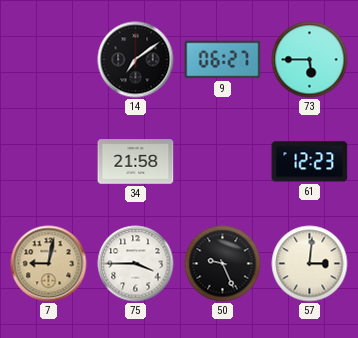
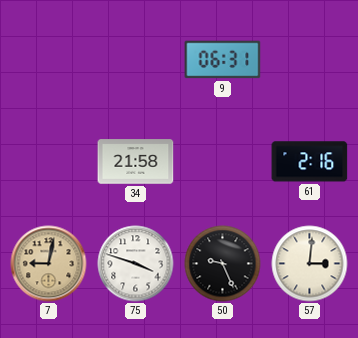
14: 7:09 -> none
9: 06:27 -> 06:31
73: 5:45 -> none
61: 12:23 -> 2:16
75: 3:45 -> 3:48
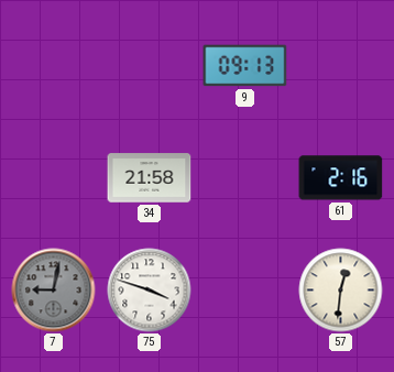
9: 06:31 -> 09:13
7 dial: champagne -> grey
50: 9:26 -> none
57: 3:01 -> 12:31
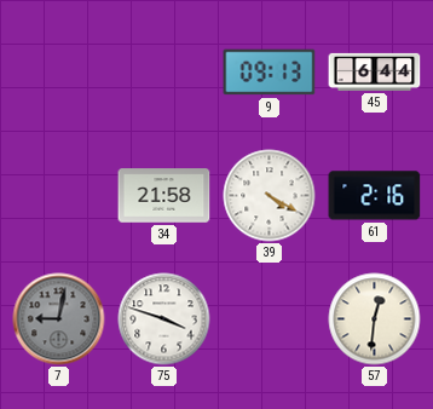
45: none -> 6:44
39: none -> 4:20
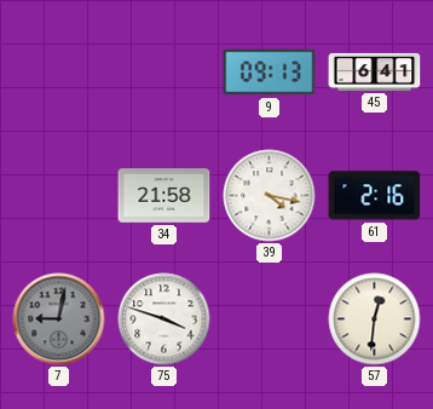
45: 6:44 -> 6:41
39: 4:20 -> 4:17
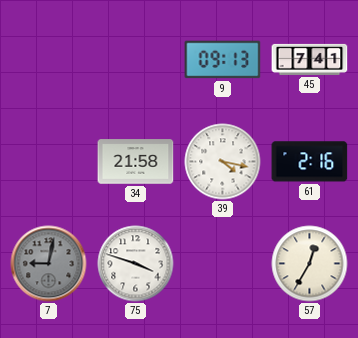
45: 6:41 -> 7:41
57: 12:31 -> 12:35
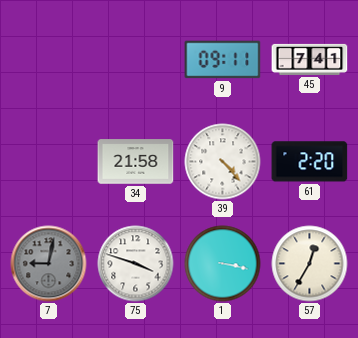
9: 09:13 -> 09:11
39: 4:17 -> 4:23
61: 2:16 -> 2:20
1: none -> 3:17
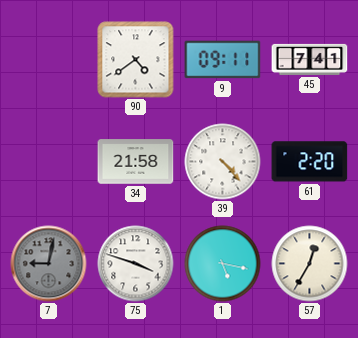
90: none -> 4:39
1: 3:17 -> 5:17
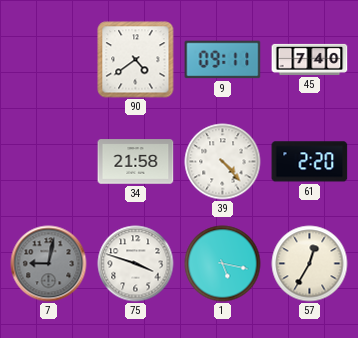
45: 7:41 -> 7:40
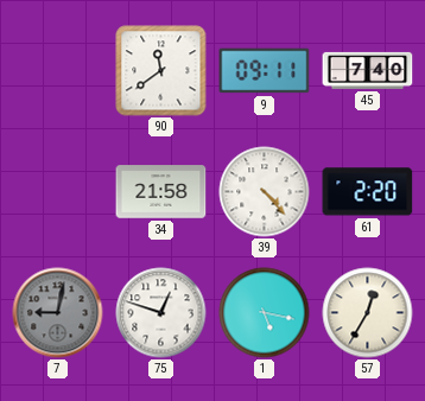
90: 4:39 -> 11:39
75: 3:48 -> 12:48
